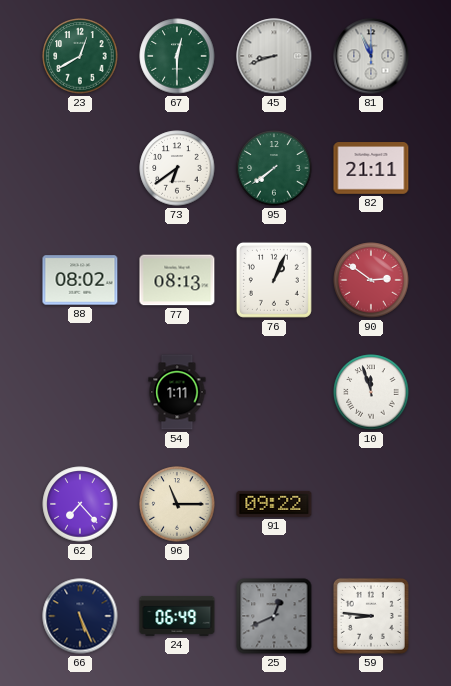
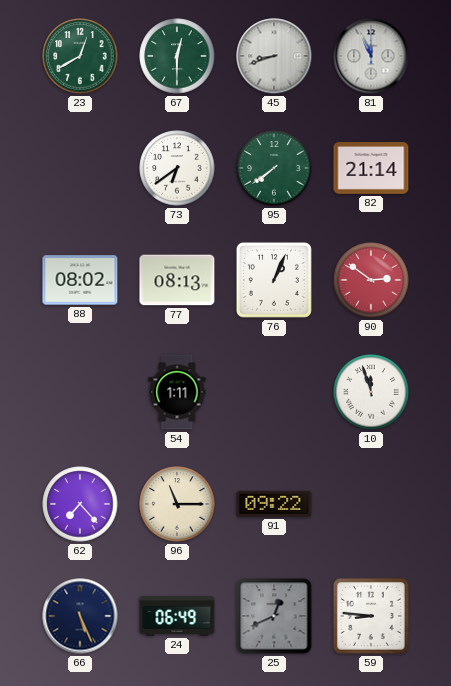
82: 21:11 -> 21:14
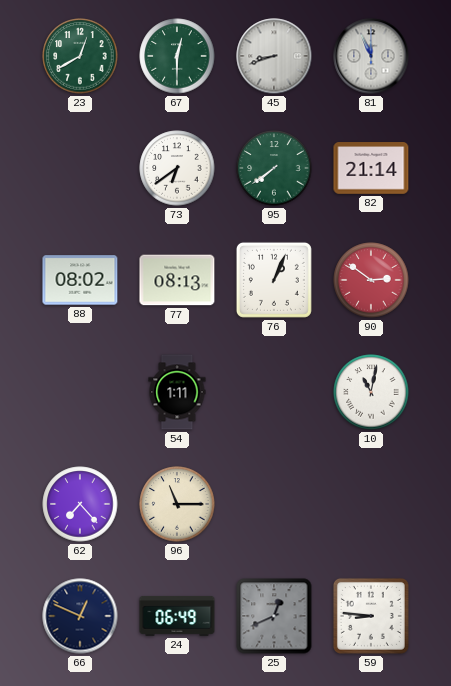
10: 11:57 -> 11:02
91: 09:22 -> none
66: 5:26 -> 12:49
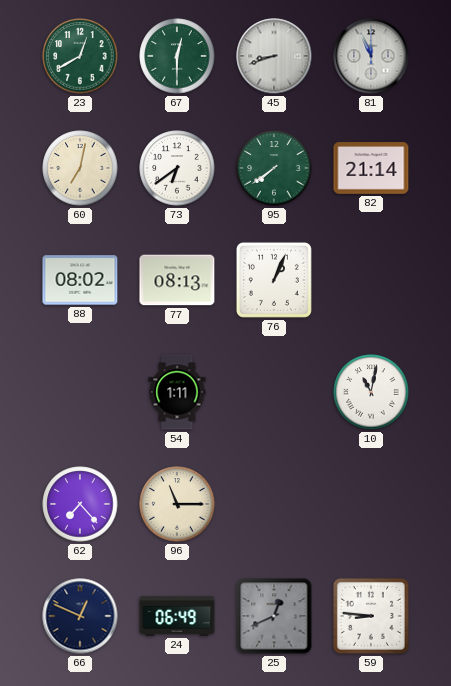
60: none -> 7:02
90: 2:51 -> none
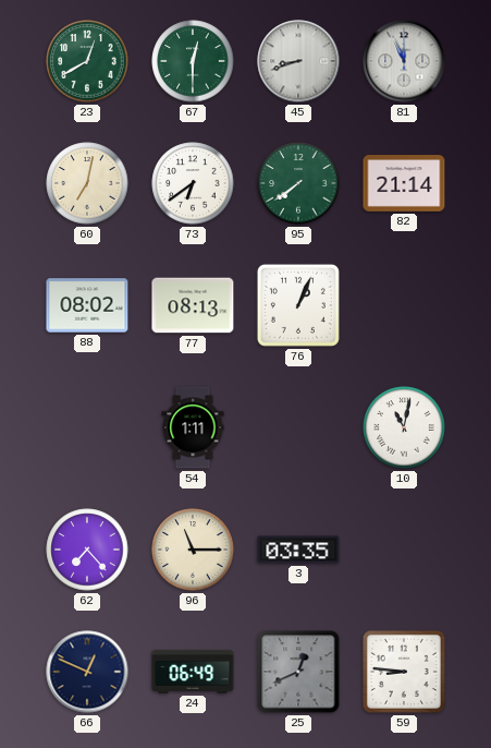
3: none -> 03:35
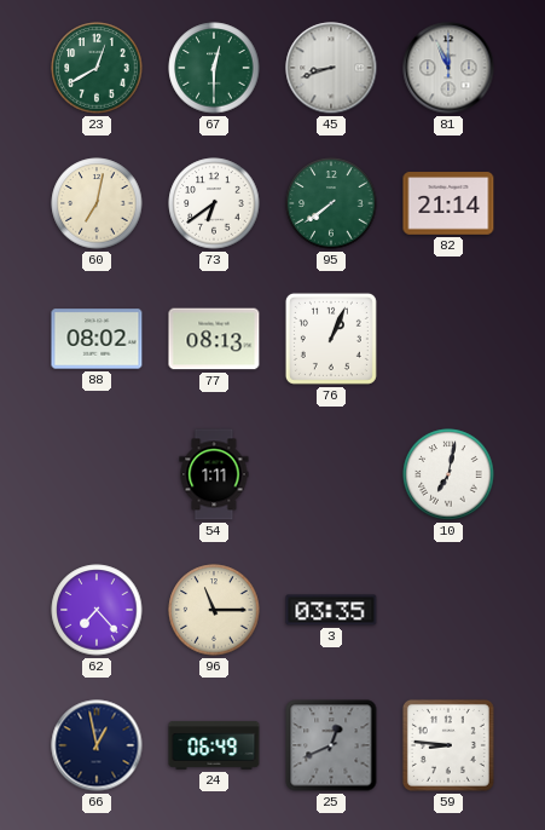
10: 11:02 -> 7:02
66: 12:49 -> 12:58
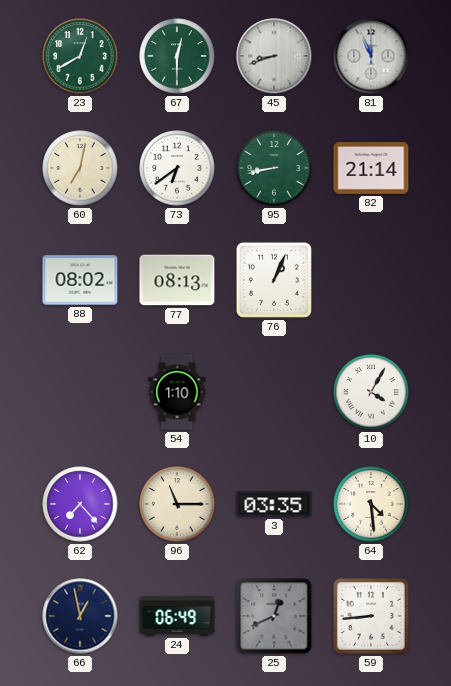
95: 7:39 -> 8:43
54: 1:11 -> 1:10
10: 7:02 -> 4:05
64: none -> 4:29
59: 8:46 -> 8:44
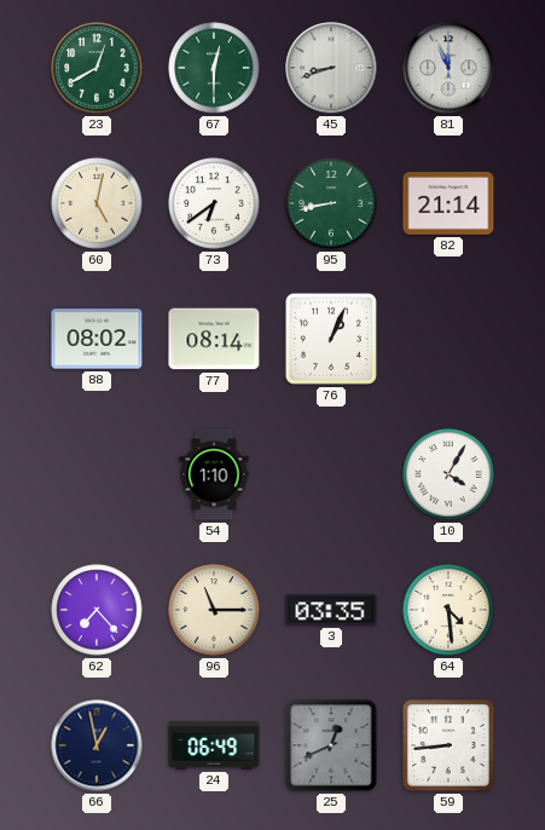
60: 7:02 -> 5:02
77: 08:13 -> 08:14
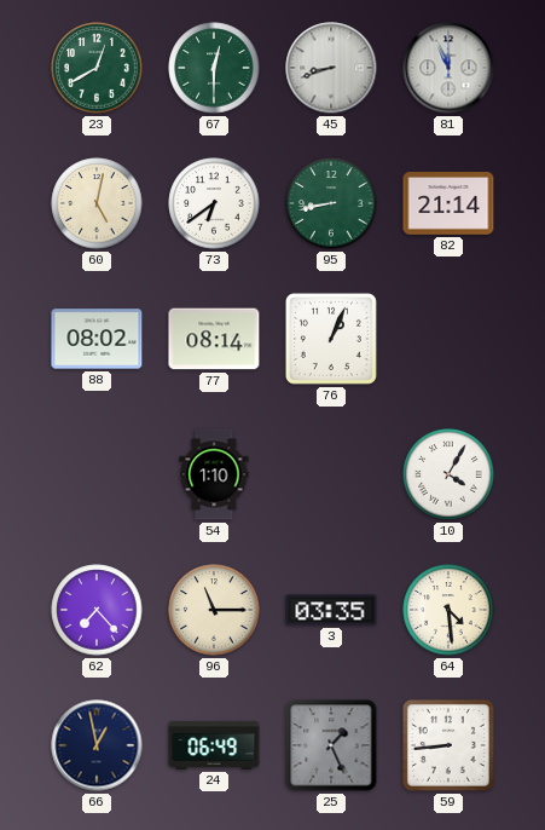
25: 12:41 -> 1:26
